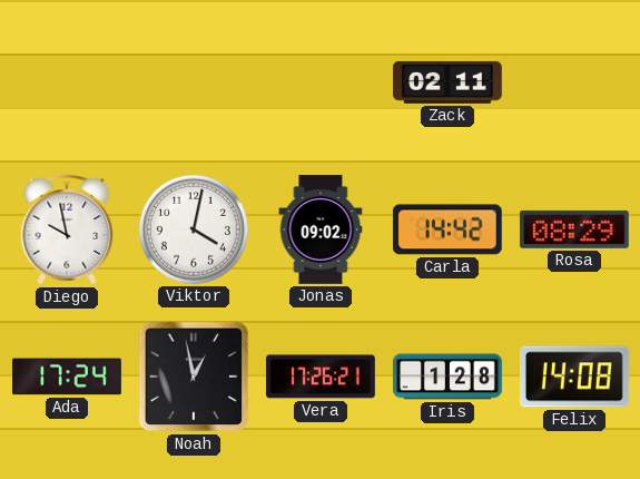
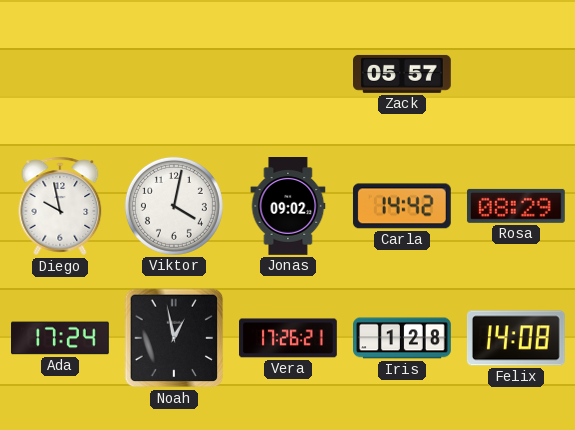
Zack: 02:11 -> 05:57
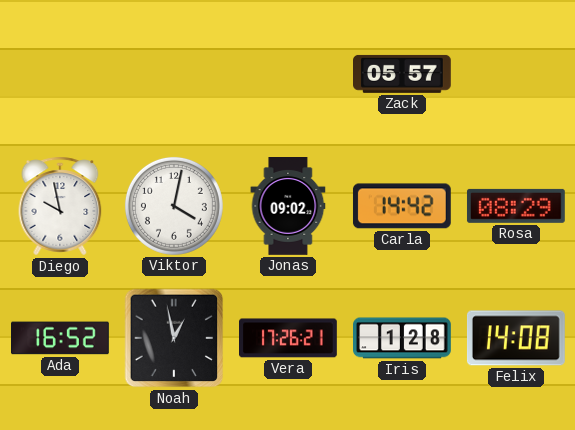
Ada: 17:24 -> 16:52
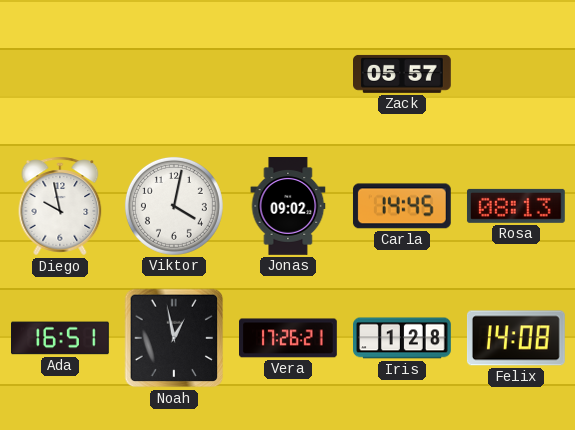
Carla: 14:42 -> 14:45
Rosa: 08:29 -> 08:13
Ada: 16:52 -> 16:51
